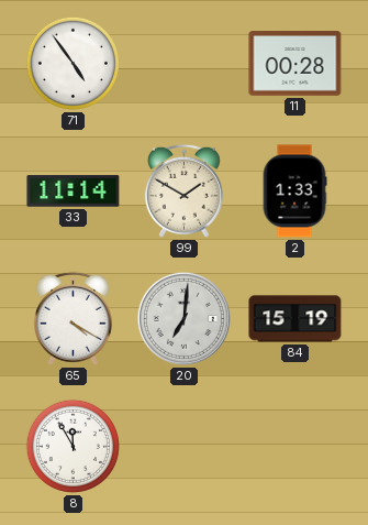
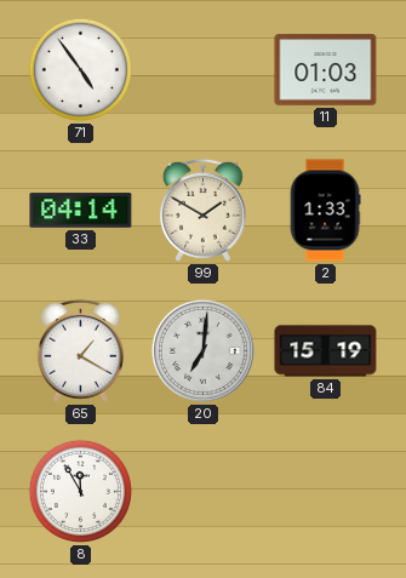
11: 00:28 -> 01:03
33: 11:14 -> 04:14
65: 4:20 -> 1:20
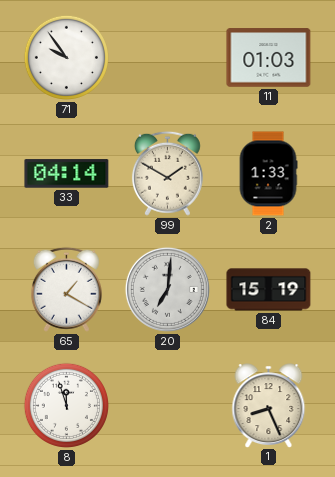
71: 4:54 -> 9:54
8: 11:55 -> 11:57
1: none -> 8:26
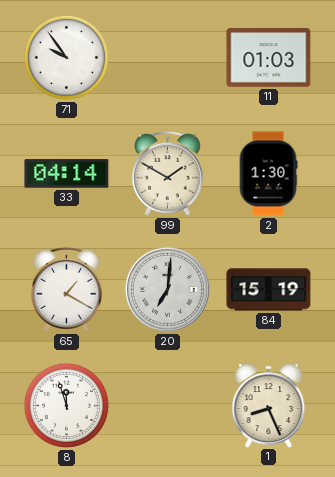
2: 1:33 -> 1:30
